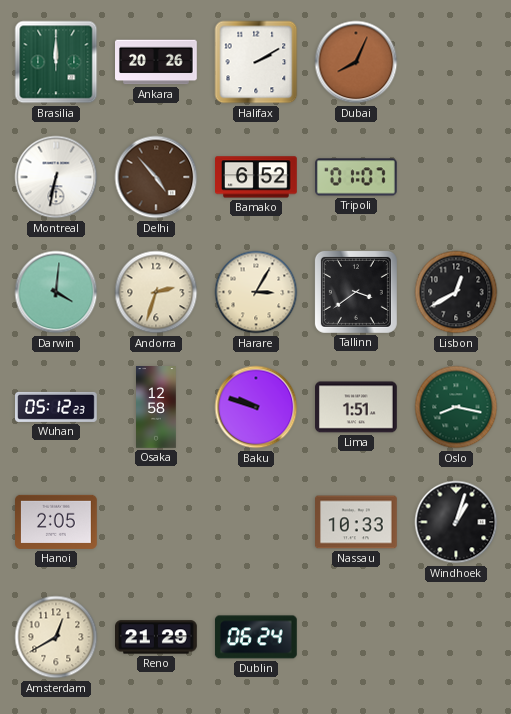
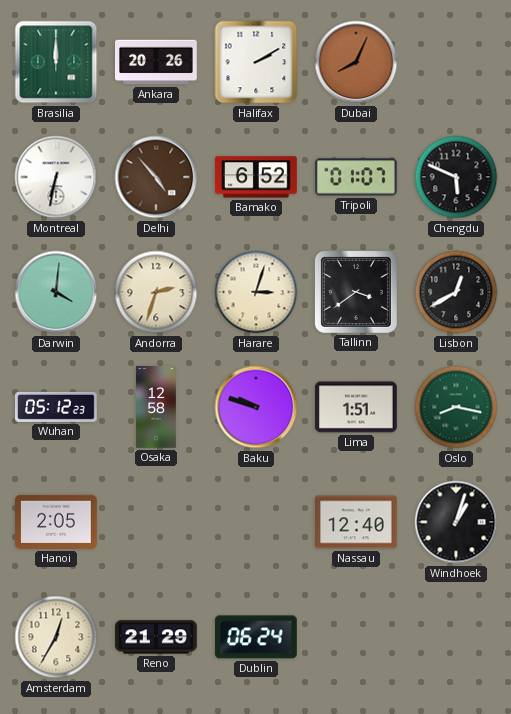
Chengdu: none -> 5:49
Harare: 3:05 -> 3:03
Nassau: 10:33 -> 12:40
Amsterdam: 12:40 -> 12:35
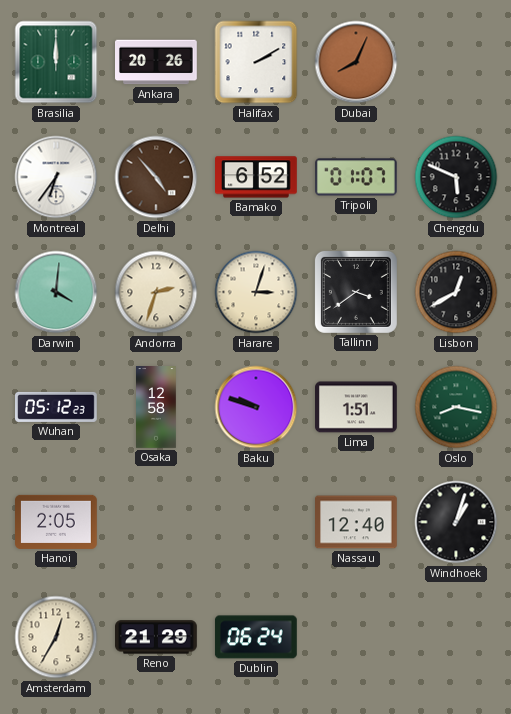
Montreal: 6:32 -> 6:36
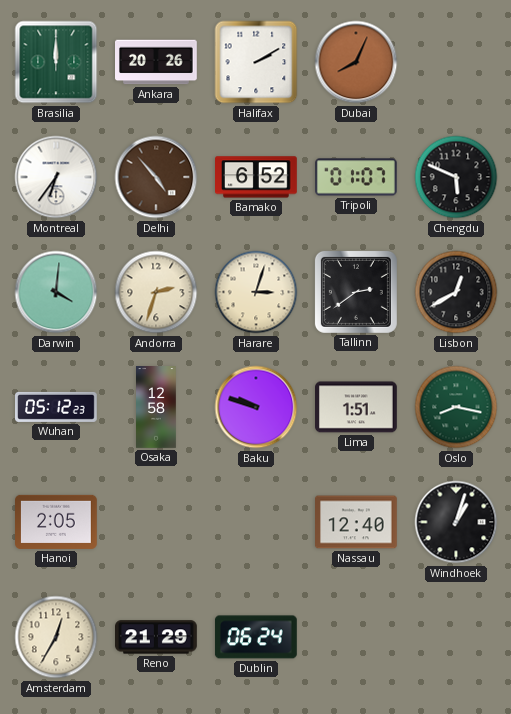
Tallinn: 3:39 -> 2:39
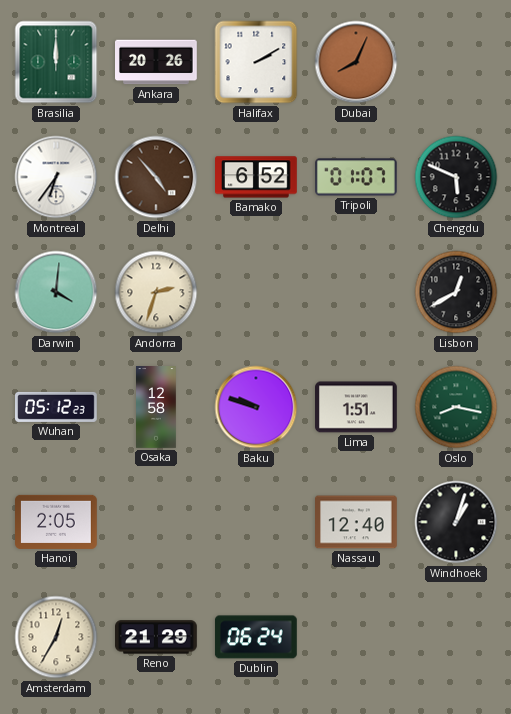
Harare: 3:03 -> none
Tallinn: 2:39 -> none
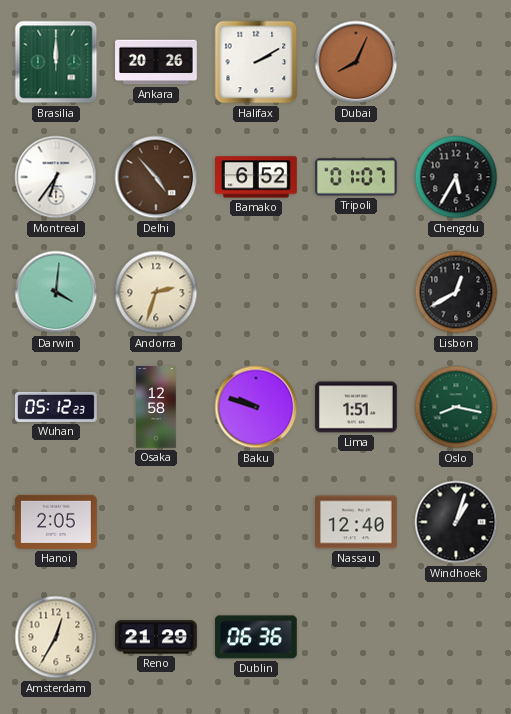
Chengdu: 5:49 -> 5:35
Dublin: 06:24 -> 06:36
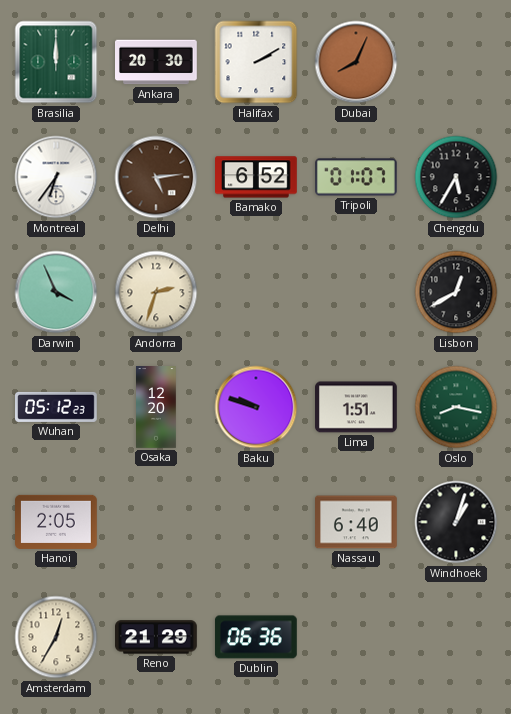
Ankara: 20:26 -> 20:30
Delhi: 4:53 -> 5:14
Darwin: 4:01 -> 3:56
Osaka: 12:58 -> 12:20
Nassau: 12:40 -> 6:40
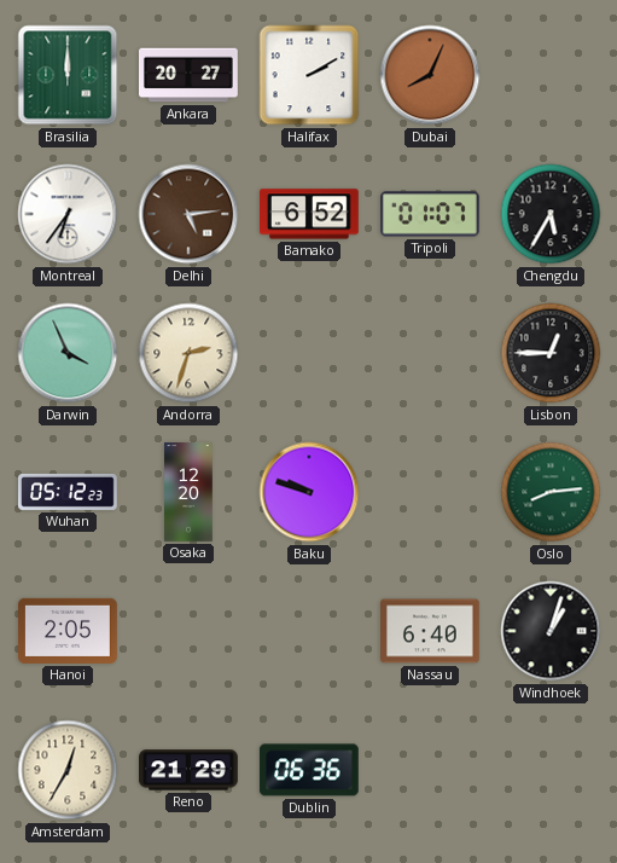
Ankara: 20:30 -> 20:27
Lisbon: 12:40 -> 12:45
Lima: 1:51 -> none
Oslo: 8:17 -> 8:14
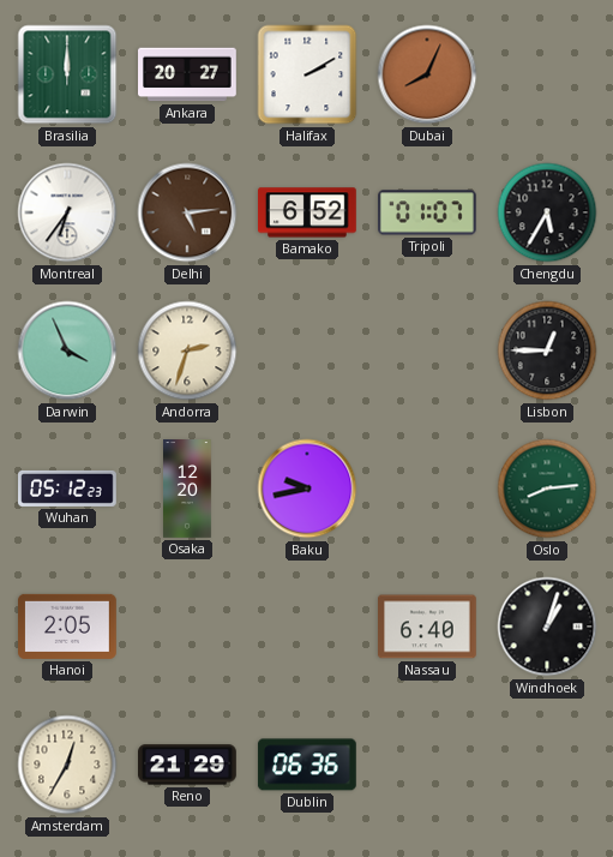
Baku: 9:48 -> 9:43
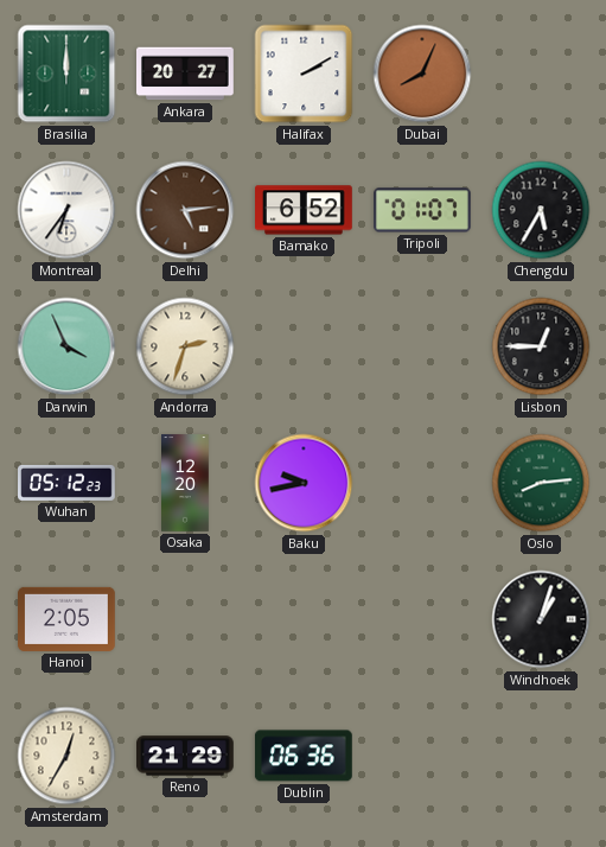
Nassau: 6:40 -> none
